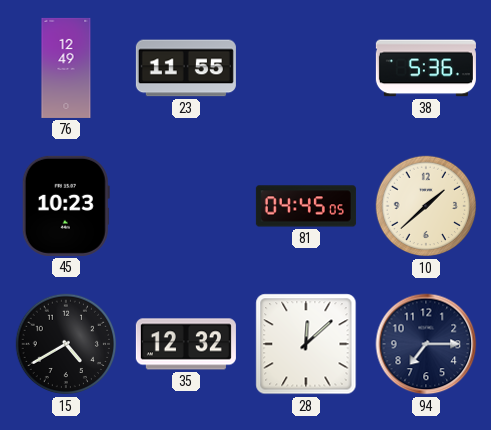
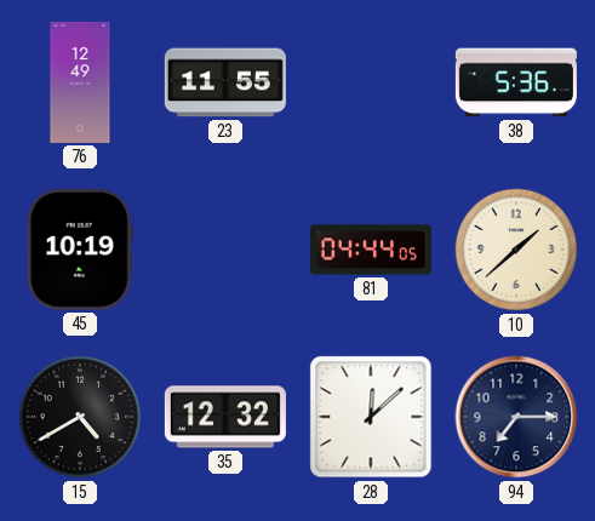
45: 10:23 -> 10:19
81: 04:45 -> 04:44
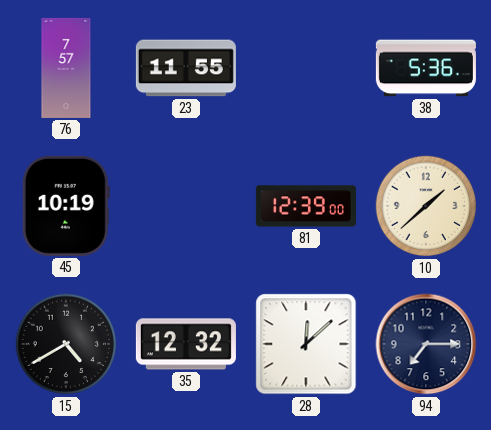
76: 12:49 -> 7:57
81: 04:44 -> 12:39
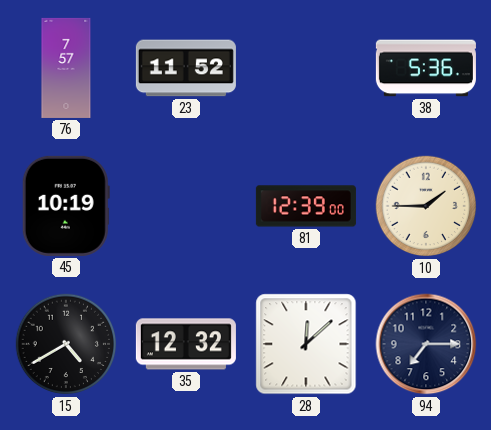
23: 11:55 -> 11:52
10: 1:38 -> 1:45
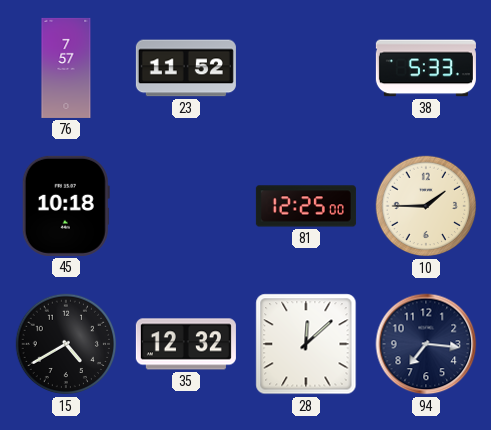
38: 5:36 -> 5:33
45: 10:19 -> 10:18
81: 12:39 -> 12:25
94: 7:15 -> 7:16
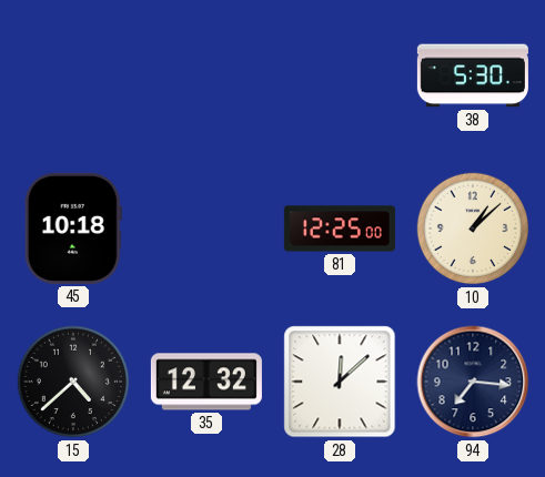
76: 7:57 -> none
23: 11:52 -> none
38: 5:33 -> 5:30
10: 1:45 -> 1:08
15: 4:40 -> 4:38
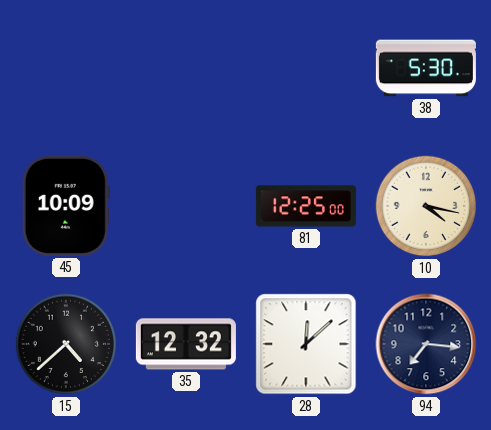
45: 10:18 -> 10:09
10: 1:08 -> 4:17
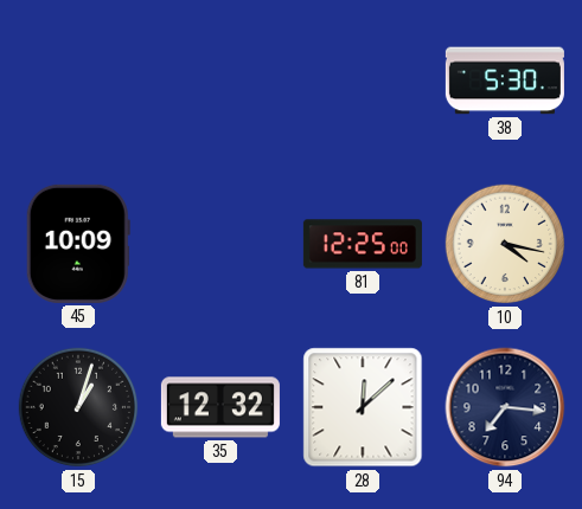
15: 4:38 -> 1:03
